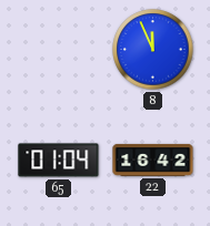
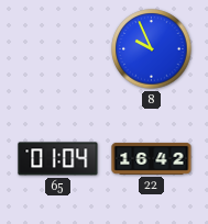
8: 11:56 -> 9:56
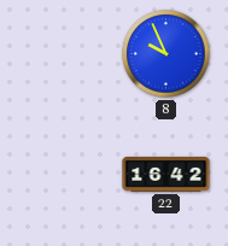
65: 01:04 -> none
